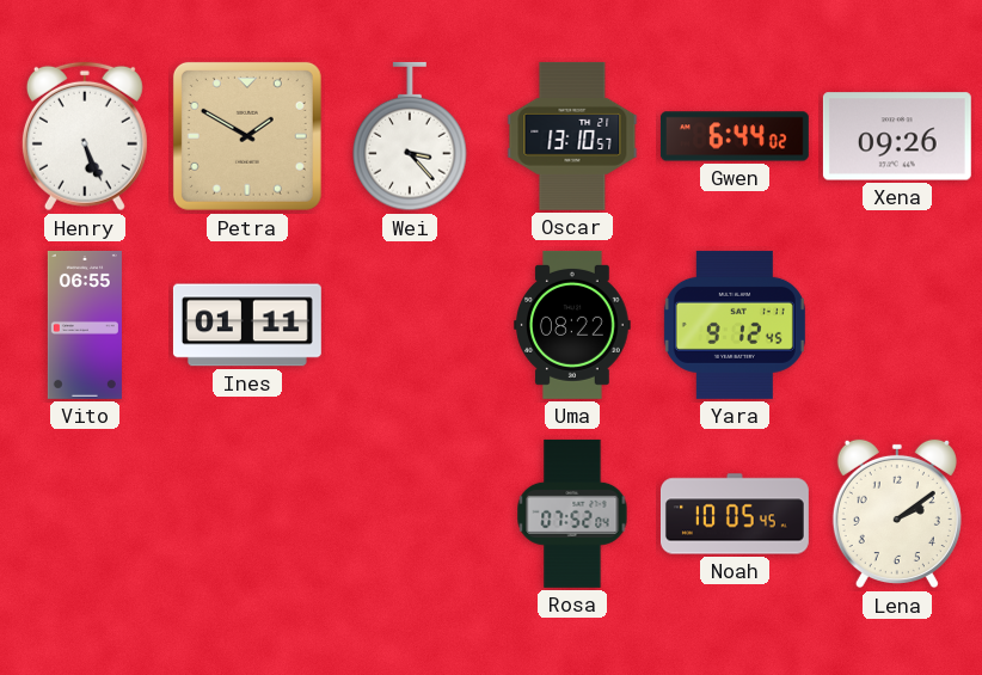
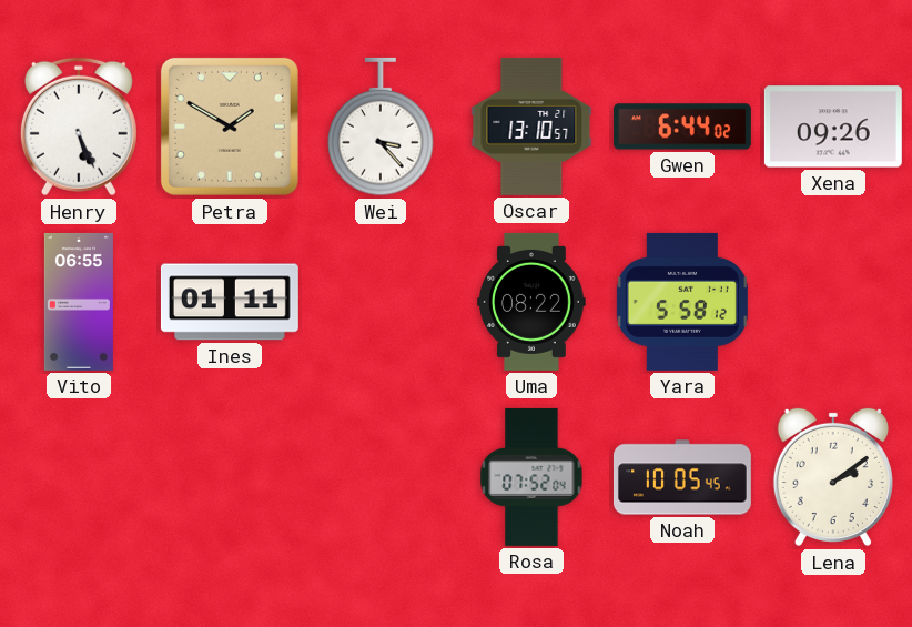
Yara: 9:12 -> 5:58
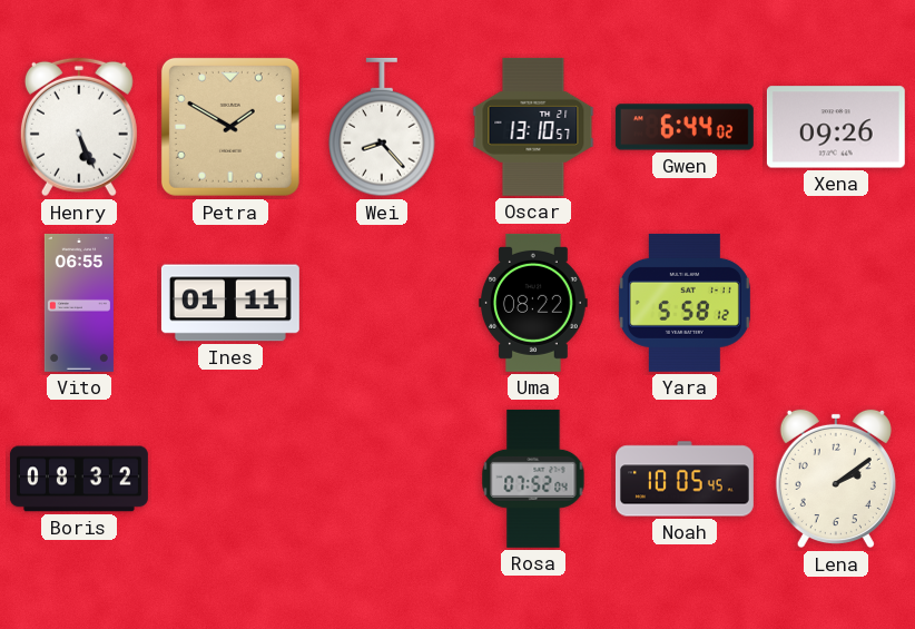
Wei: 3:23 -> 8:23
Boris: none -> 08:32
